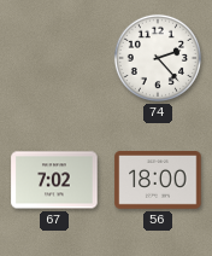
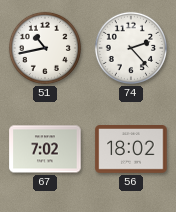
51: none -> 10:43
56: 18:00 -> 18:02
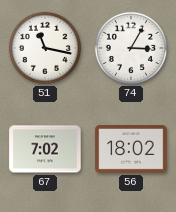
51: 10:43 -> 11:17
74: 2:23 -> 3:05
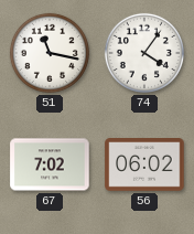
74: 3:05 -> 4:06
56: 18:02 -> 06:02
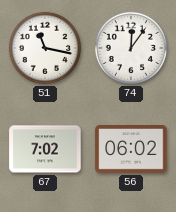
74: 4:06 -> 12:06
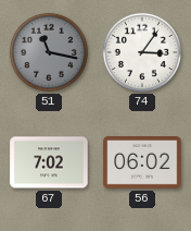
51 dial: white -> grey
74: 12:06 -> 3:06
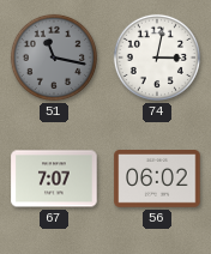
74: 3:06 -> 3:02
67: 7:02 -> 7:07
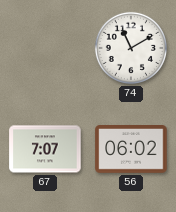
51: 11:17 -> none
74: 3:02 -> 11:10
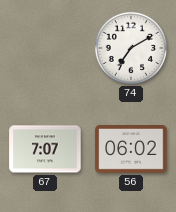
74: 11:10 -> 7:10
